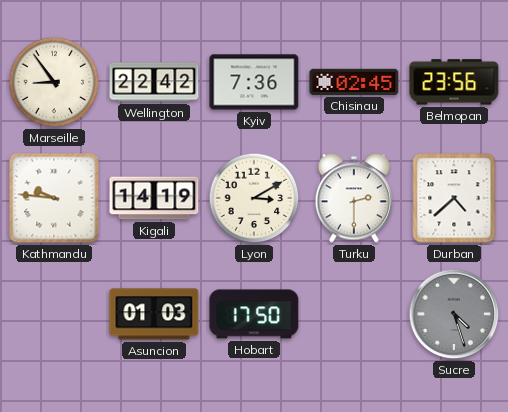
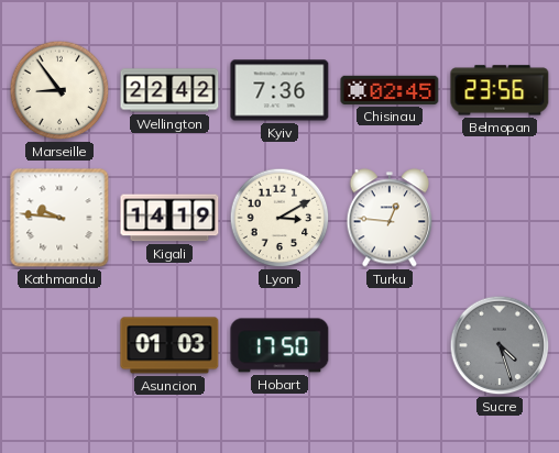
Turku: 2:30 -> 12:46
Durban: 4:38 -> none
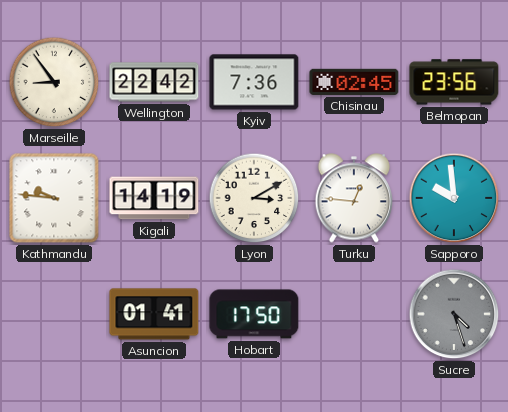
Sapporo: none -> 9:59
Asuncion: 01:03 -> 01:41
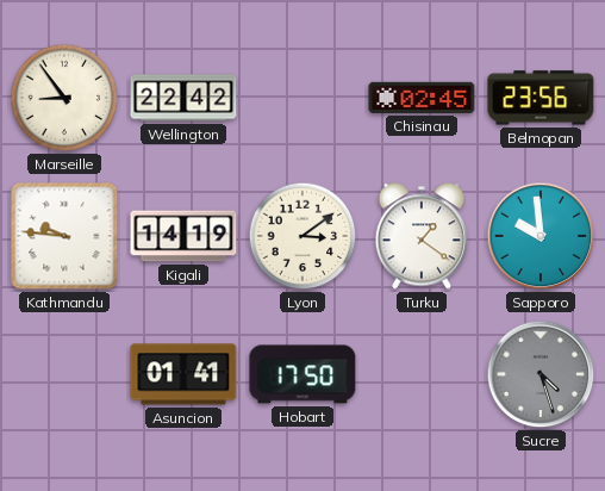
Kyiv: 7:36 -> none
Lyon: 3:10 -> 3:09
Turku: 12:46 -> 1:21
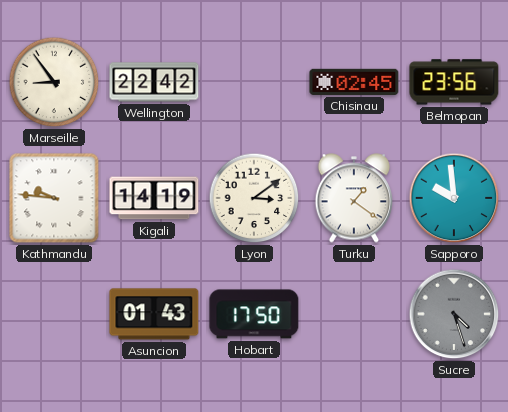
Asuncion: 01:41 -> 01:43
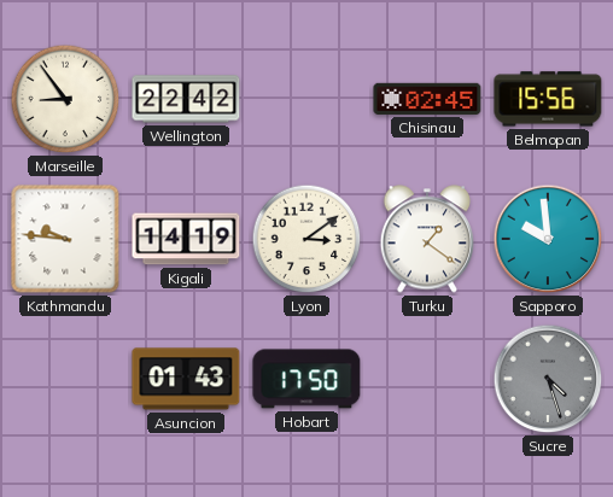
Belmopan: 23:56 -> 15:56
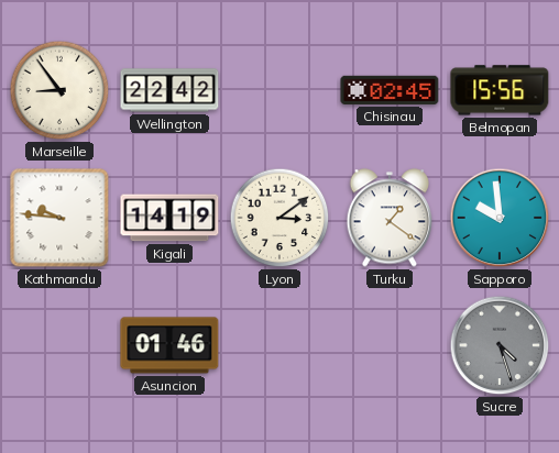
Asuncion: 01:43 -> 01:46
Hobart: 17:50 -> none
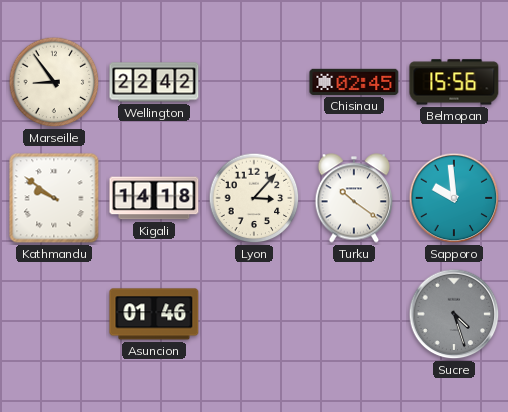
Kathmandu: 9:46 -> 9:51
Kigali: 14:19 -> 14:18
Lyon: 3:09 -> 3:07
Turku: 1:21 -> 10:21
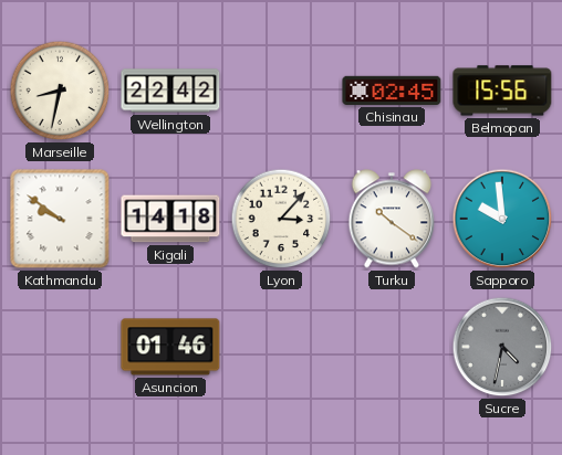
Marseille: 8:54 -> 8:32
Sucre: 4:27 -> 4:32
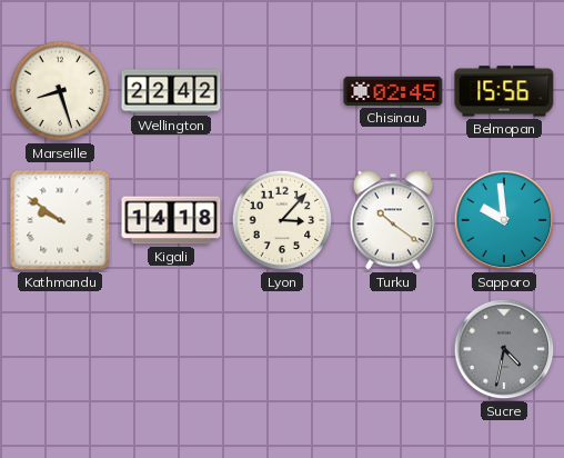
Marseille: 8:32 -> 8:27
Asuncion: 01:46 -> none
